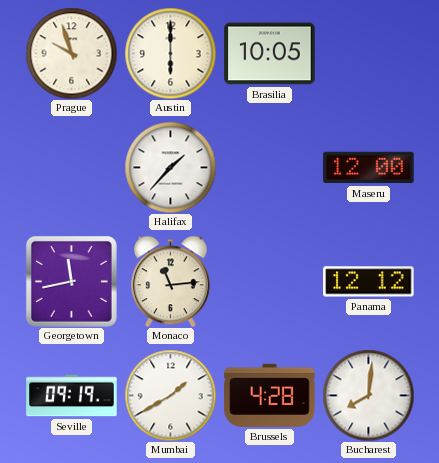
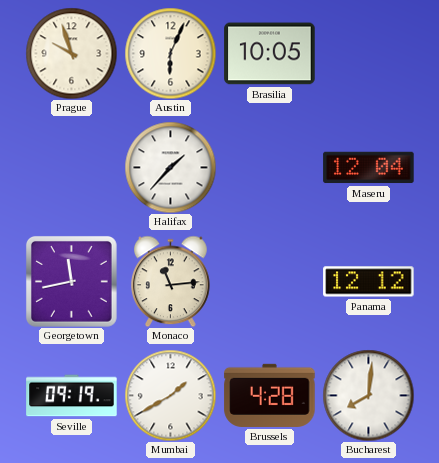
Austin: 6:00 -> 6:04
Maseru: 12:00 -> 12:04
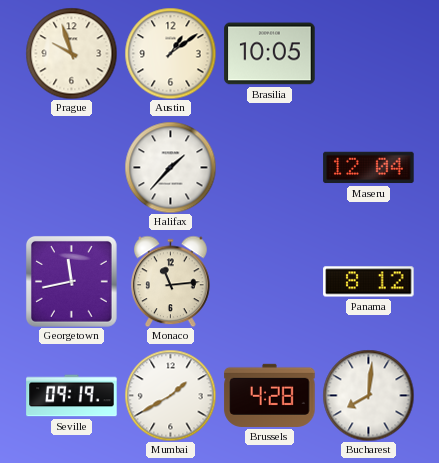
Austin: 6:04 -> 1:09
Panama: 12:12 -> 8:12
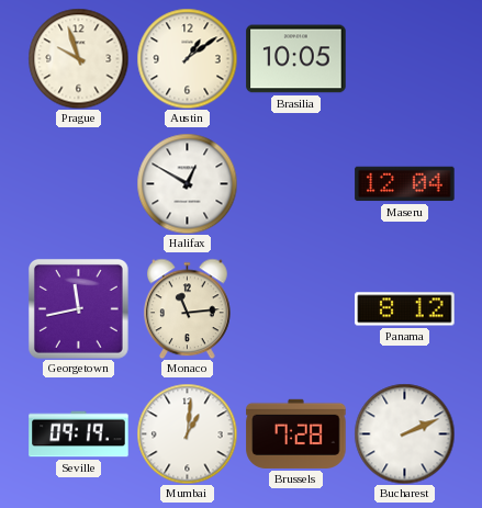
Halifax: 1:37 -> 12:50
Mumbai: 1:40 -> 1:01
Brussels: 4:28 -> 7:28
Bucharest: 8:01 -> 2:11
